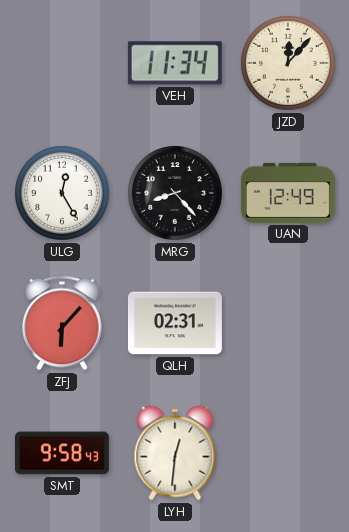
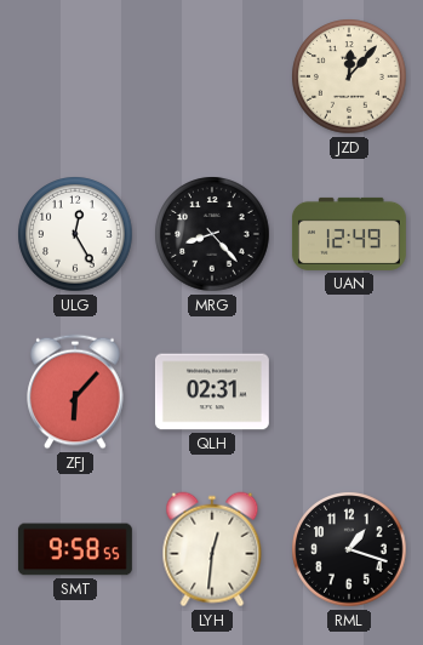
VEH: 11:34 -> none
SMT: 9:58:43 -> 9:58:55
RML: none -> 1:18
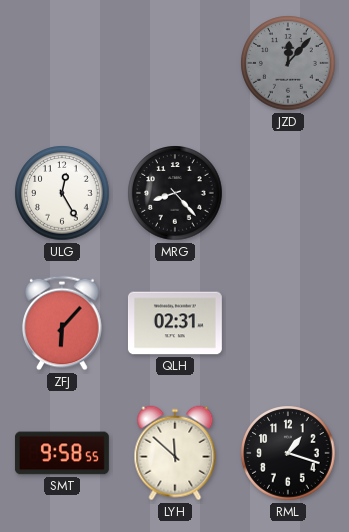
JZD dial: cream -> grey
UAN: 12:49 -> none
LYH: 12:31 -> 11:52
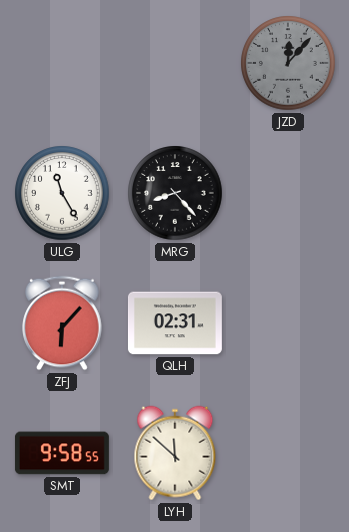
ULG: 12:25 -> 11:25
RML: 1:18 -> none
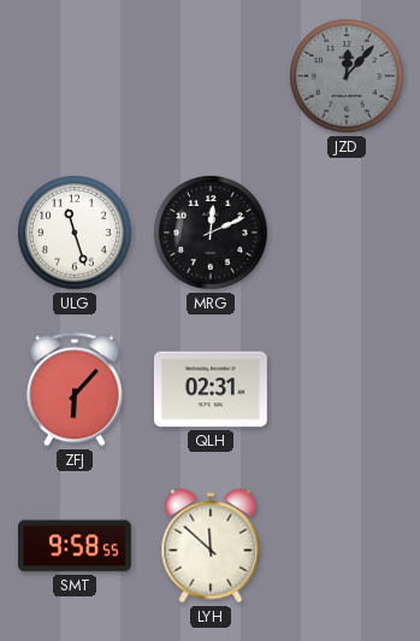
ULG: 11:25 -> 11:27
MRG: 8:23 -> 12:11
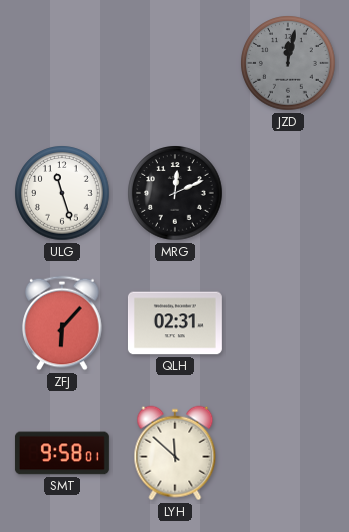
JZD: 12:07 -> 12:02
SMT: 9:58:55 -> 9:58:01
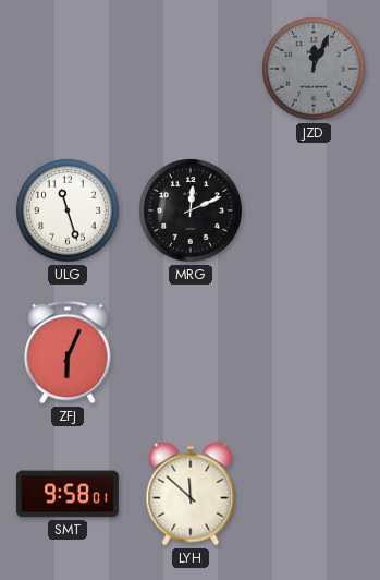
JZD: 12:02 -> 12:04
ZFJ: 6:07 -> 6:04
QLH: 02:31 -> none
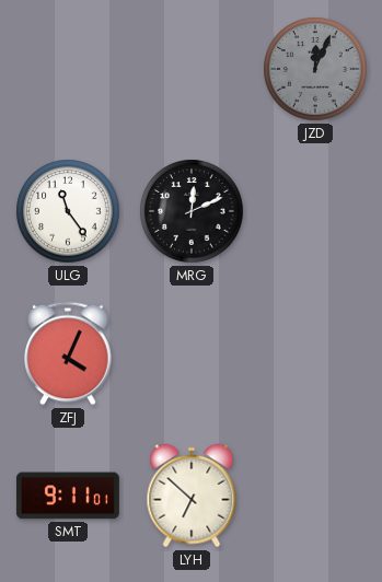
ULG: 11:27 -> 11:24
ZFJ: 6:04 -> 4:04
SMT: 9:58 -> 9:11
LYH: 11:52 -> 6:52
